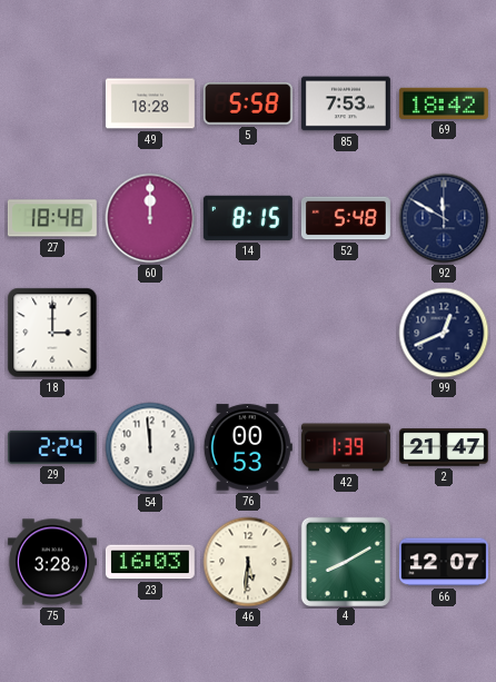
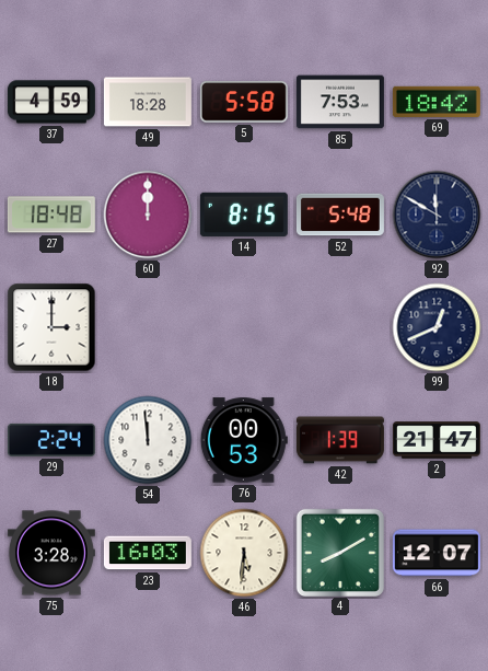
37: none -> 4:59
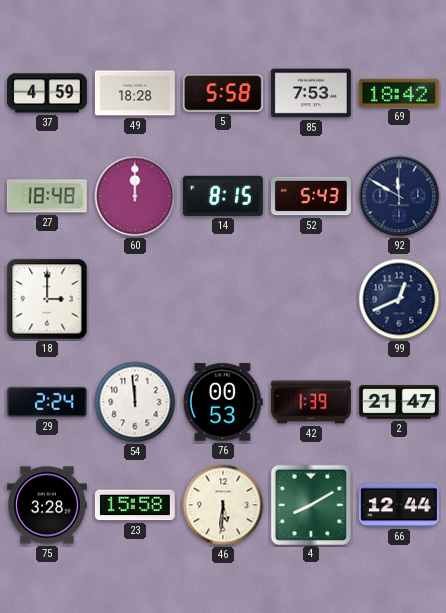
52: 5:48 -> 5:43
23: 16:03 -> 15:58
66: 12:07 -> 12:44
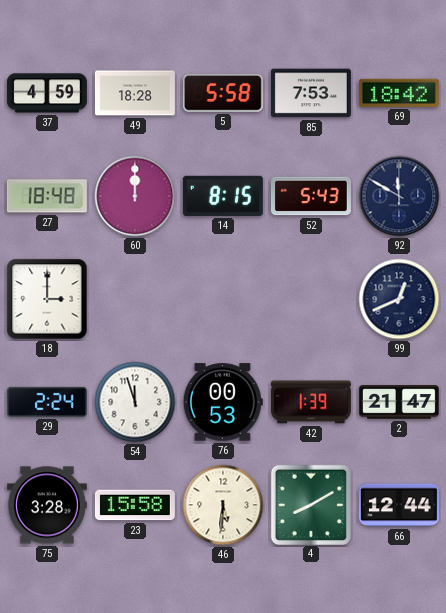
54: 11:59 -> 11:57
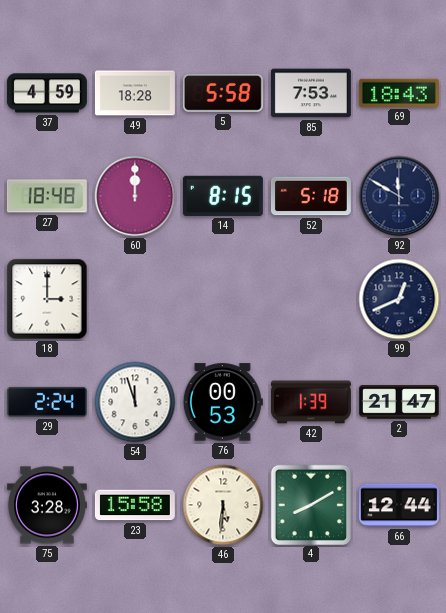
69: 18:42 -> 18:43
52: 5:43 -> 5:18
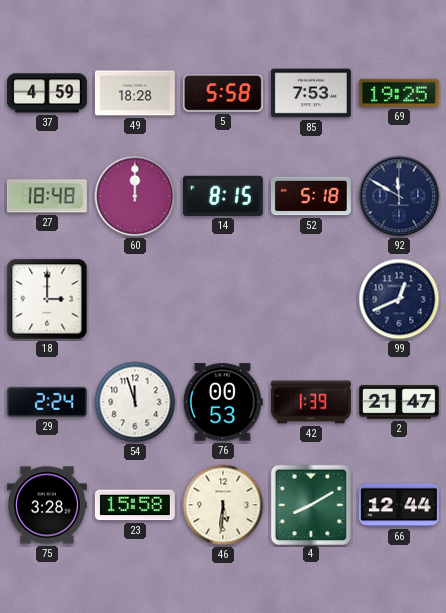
69: 18:43 -> 19:25
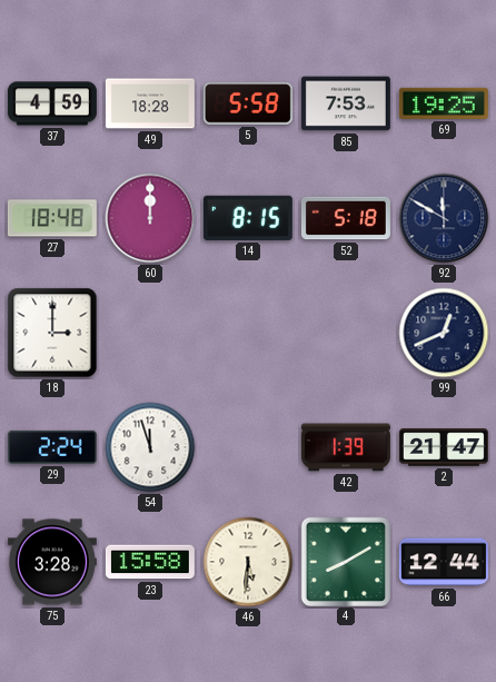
76: 00:53 -> none
